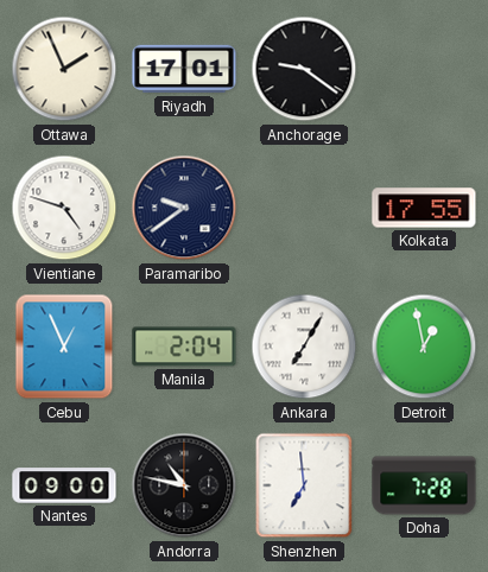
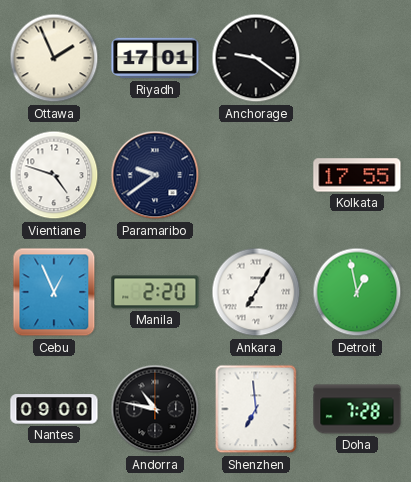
Manila: 2:04 -> 2:20
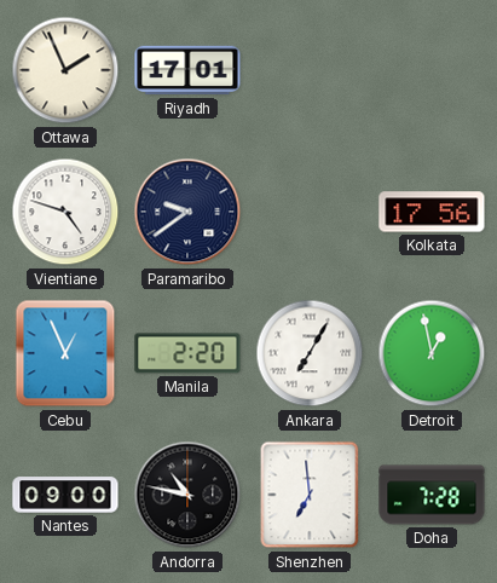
Anchorage: 9:21 -> none
Kolkata: 17:55 -> 17:56
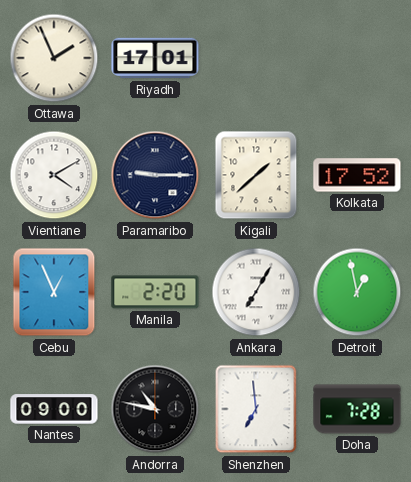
Vientiane: 4:48 -> 4:10
Paramaribo: 9:39 -> 9:15
Kigali: none -> 1:38
Kolkata: 17:56 -> 17:52
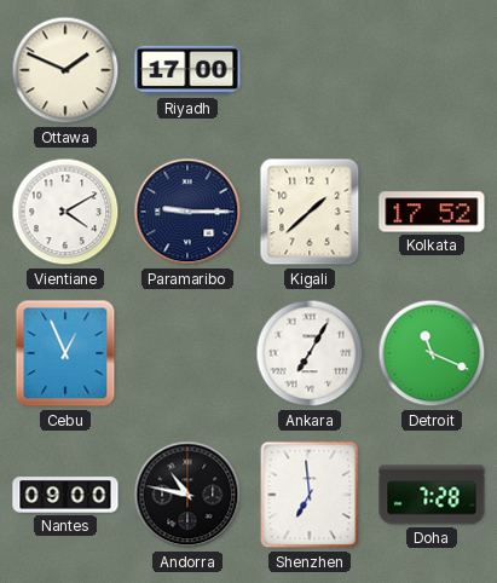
Ottawa: 1:56 -> 1:49
Riyadh: 17:01 -> 17:00
Manila: 2:20 -> none
Detroit: 12:58 -> 11:19
